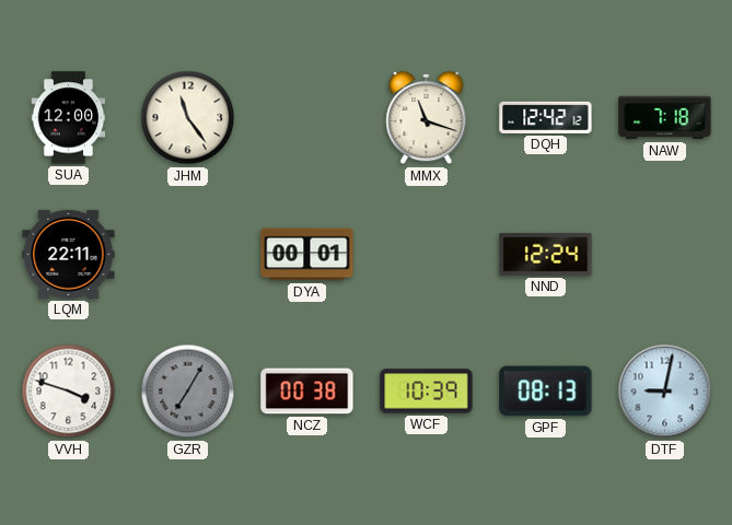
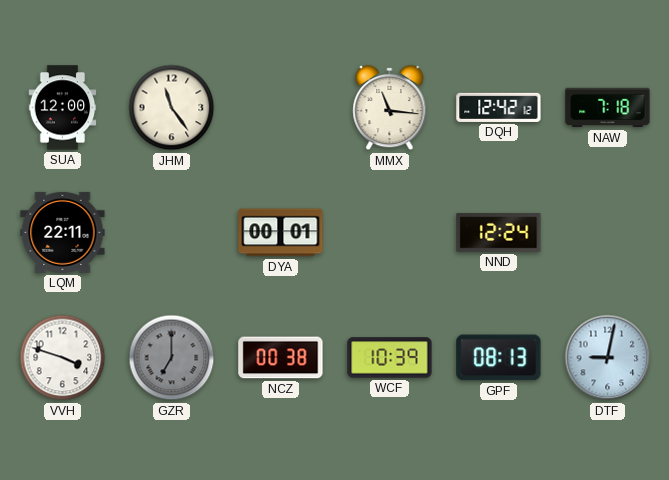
MMX: 11:18 -> 11:16
GZR: 7:05 -> 7:00
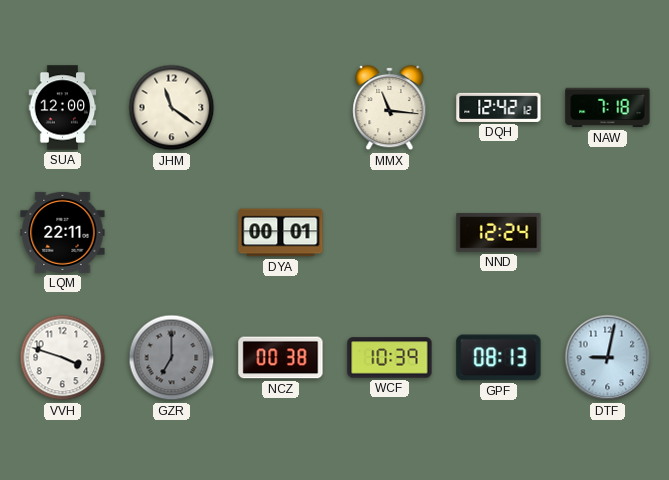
JHM: 11:24 -> 11:21
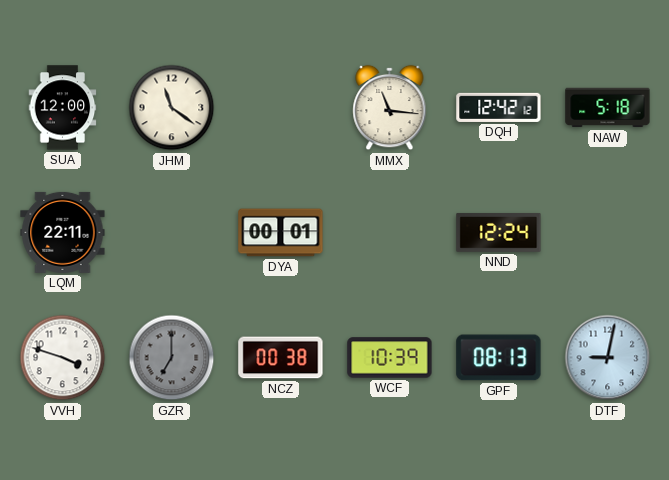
NAW: 7:18 -> 5:18
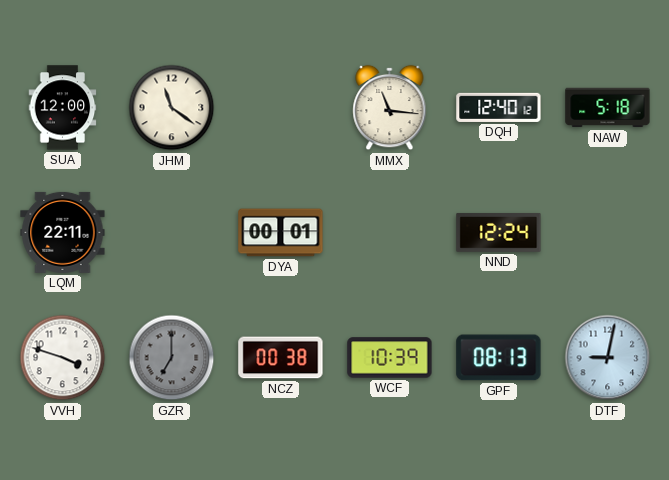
DQH: 12:42 -> 12:40
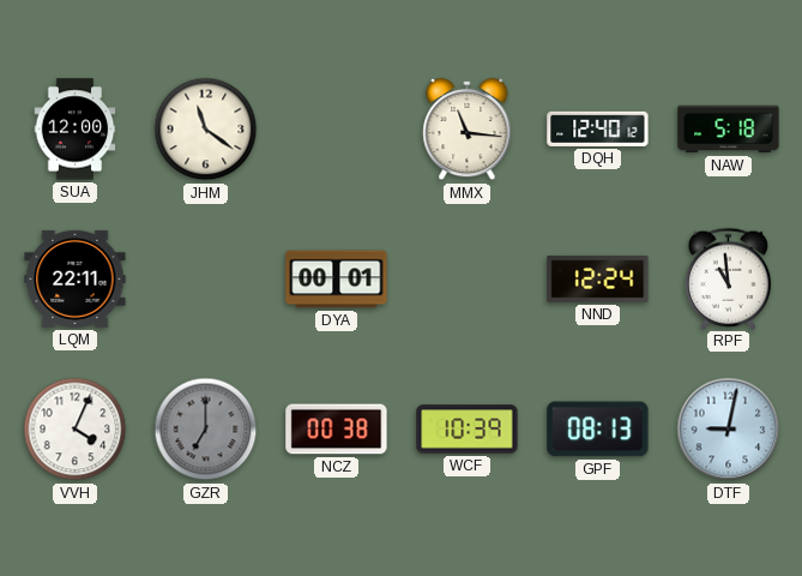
RPF: none -> 10:59
VVH: 3:48 -> 4:04
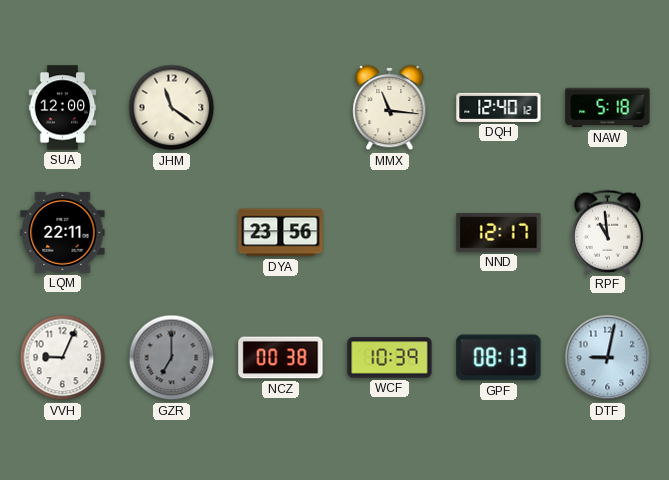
DYA: 00:01 -> 23:56
NND: 12:24 -> 12:17
VVH: 4:04 -> 9:04
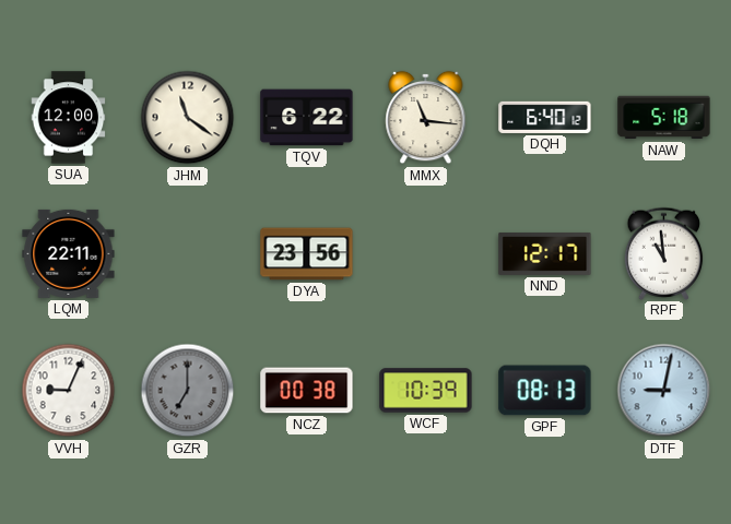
TQV: none -> 6:22
DQH: 12:40 -> 6:40
